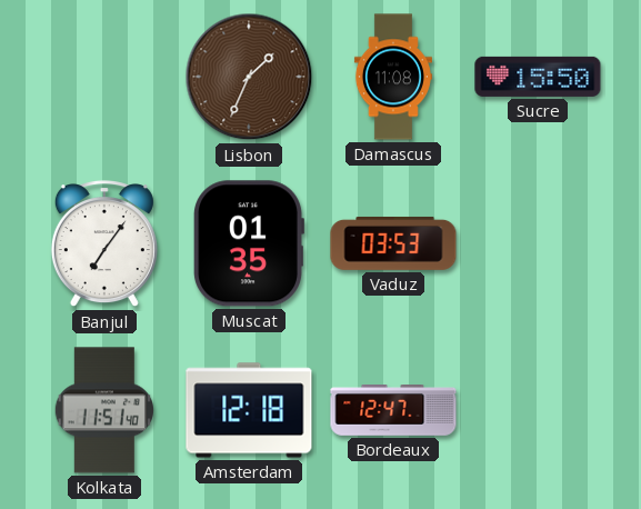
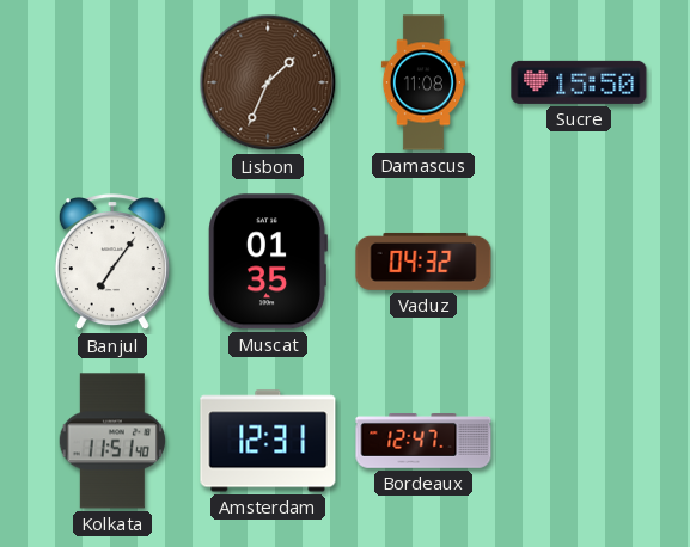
Vaduz: 03:53 -> 04:32
Amsterdam: 12:18 -> 12:31
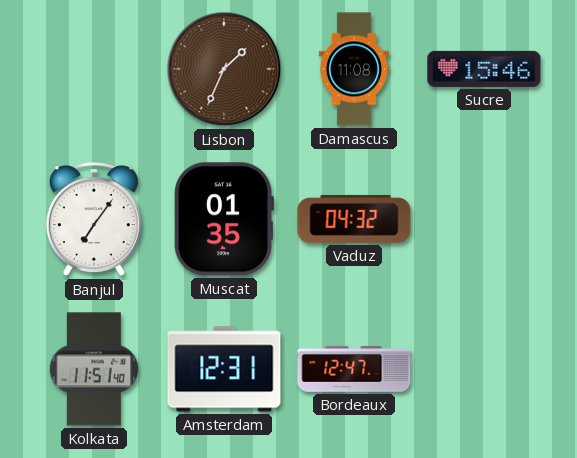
Sucre: 15:50 -> 15:46
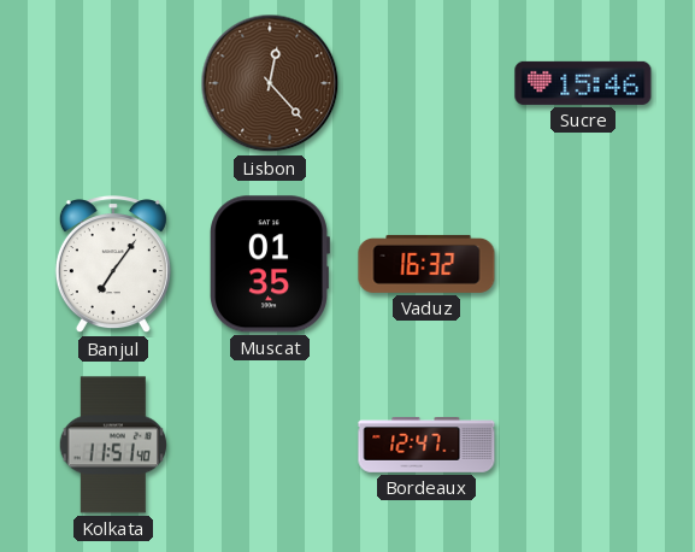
Lisbon: 1:34 -> 12:23
Damascus: 11:08 -> none
Vaduz: 04:32 -> 16:32
Amsterdam: 12:31 -> none
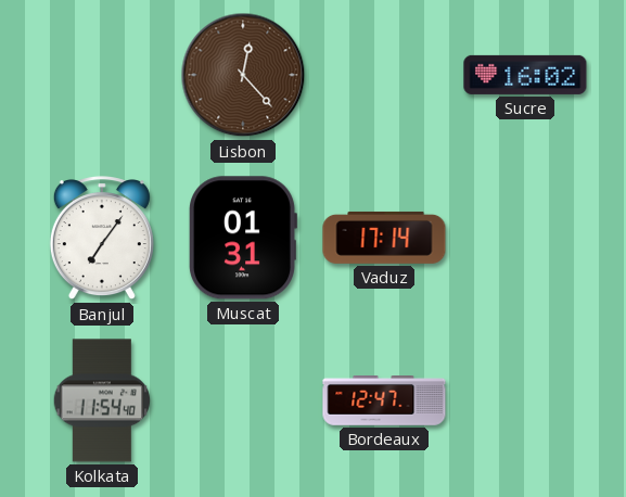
Sucre: 15:46 -> 16:02
Muscat: 01:35 -> 01:31
Vaduz: 16:32 -> 17:14
Kolkata: 11:51 -> 11:54
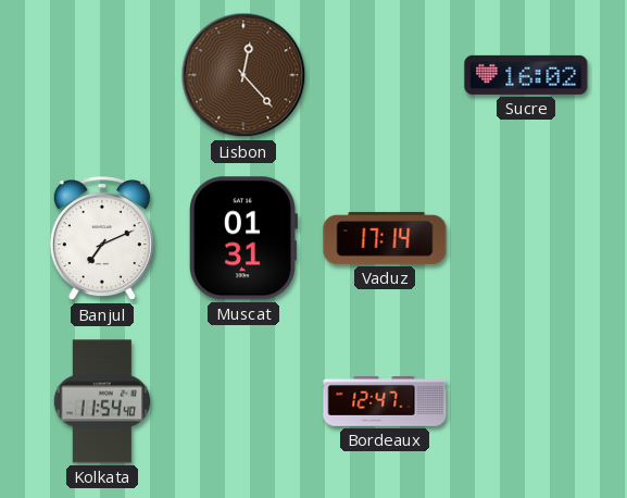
Banjul: 7:06 -> 7:11
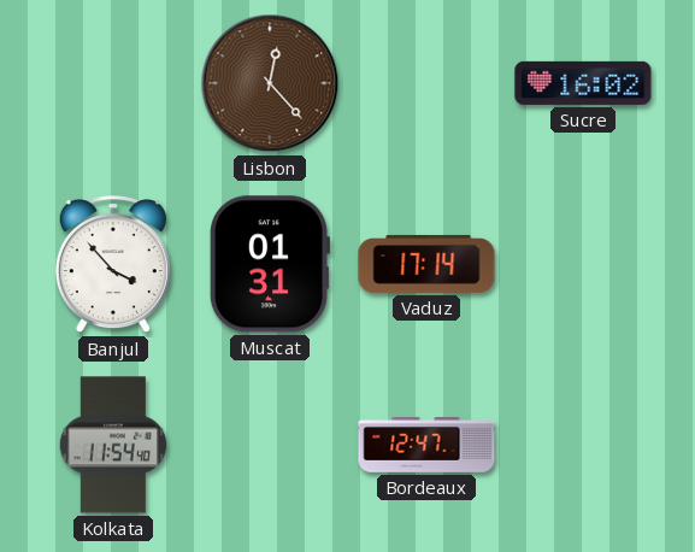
Banjul: 7:11 -> 3:53
